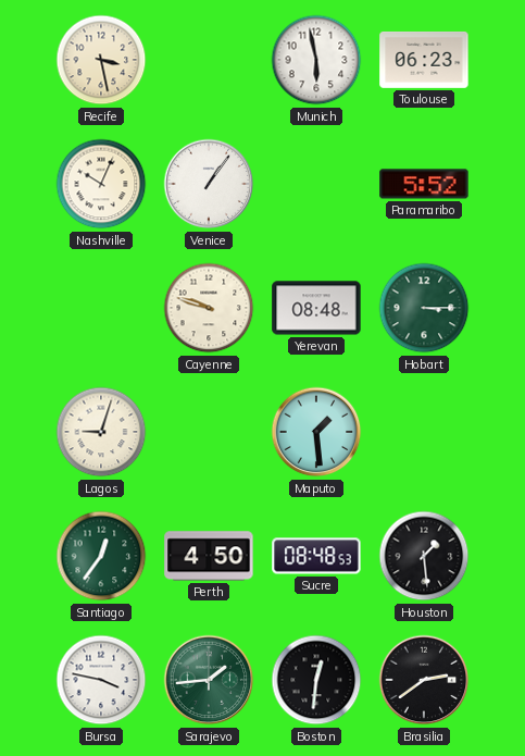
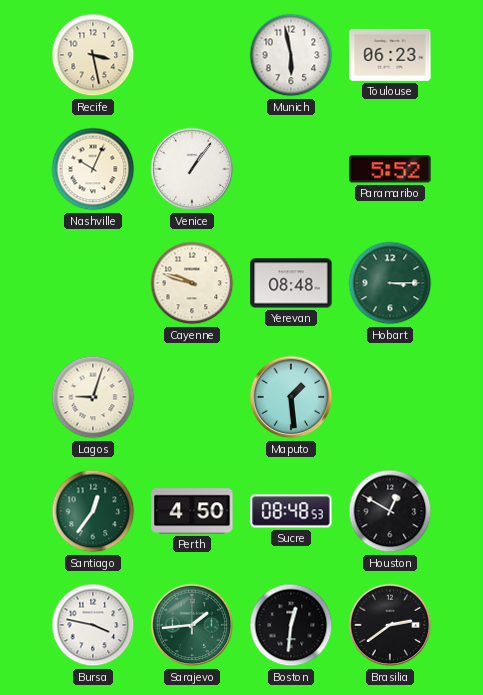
Houston: 1:29 -> 12:50
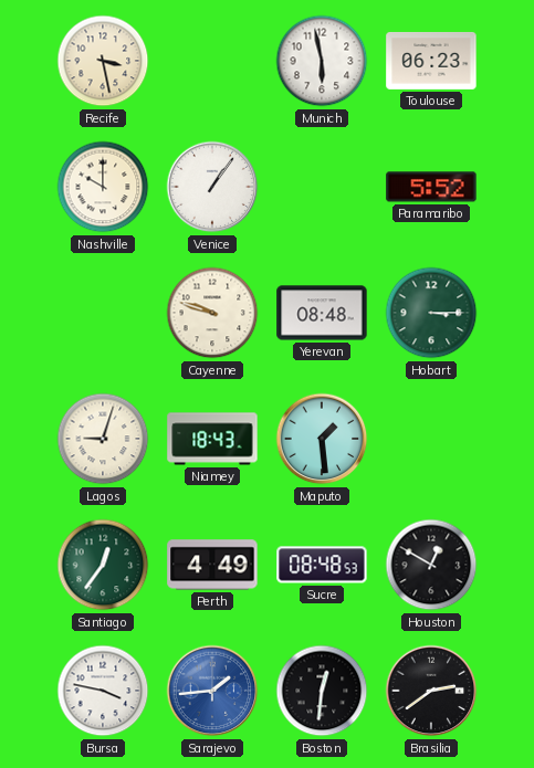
Nashville: 10:04 -> 10:00
Niamey: none -> 18:43
Perth: 4:50 -> 4:49
Sarajevo dial: green -> blue
